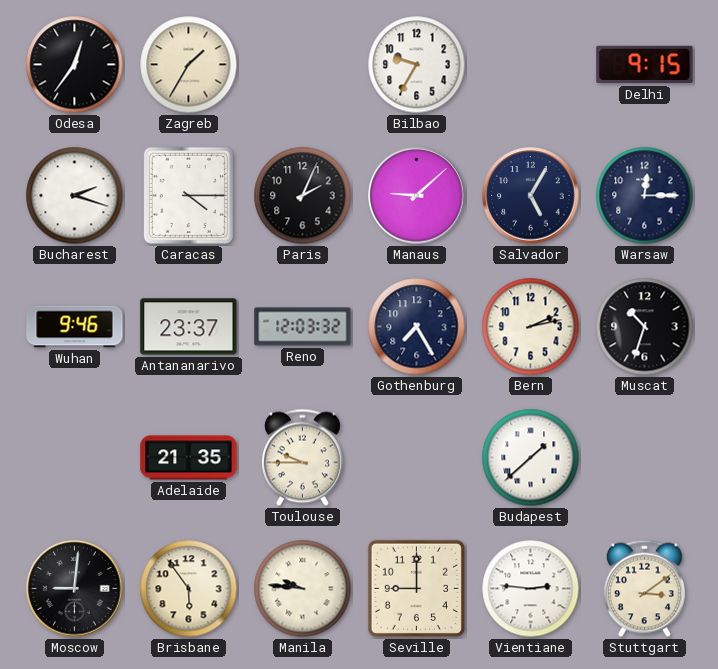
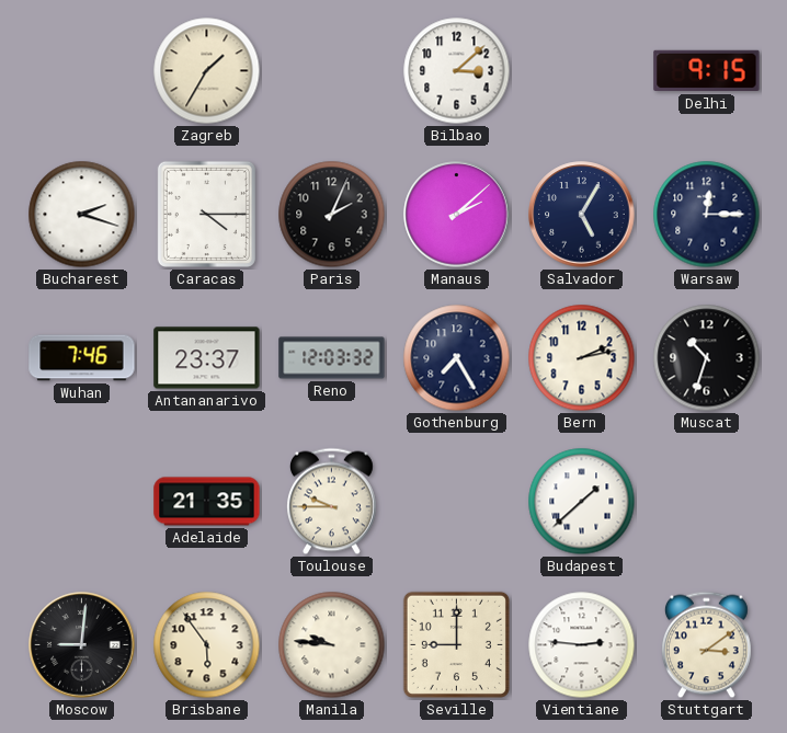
Odesa: 12:36 -> none
Bilbao: 9:35 -> 3:08
Manaus: 9:08 -> 2:08
Wuhan: 9:46 -> 7:46
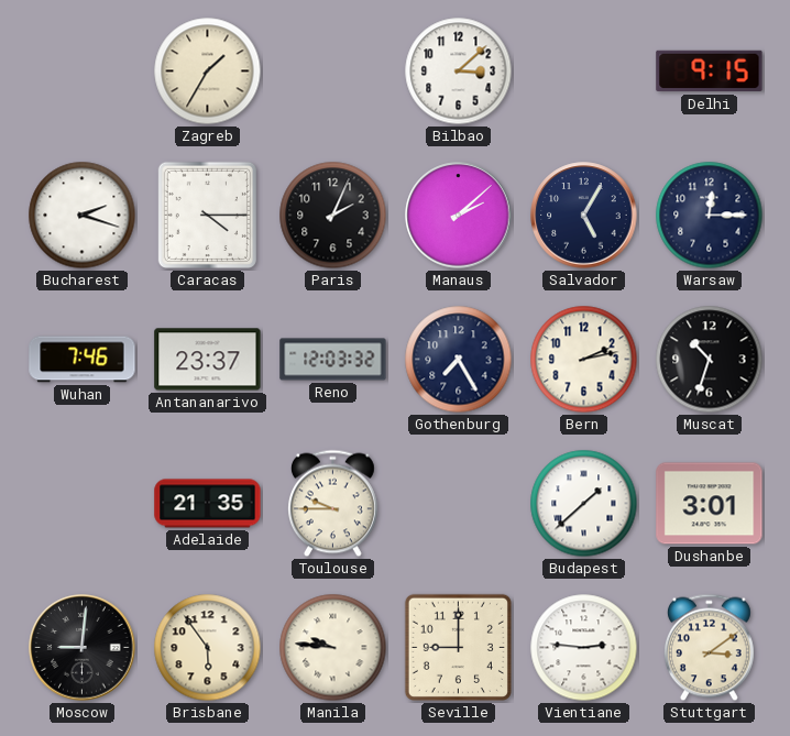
Dushanbe: none -> 3:01
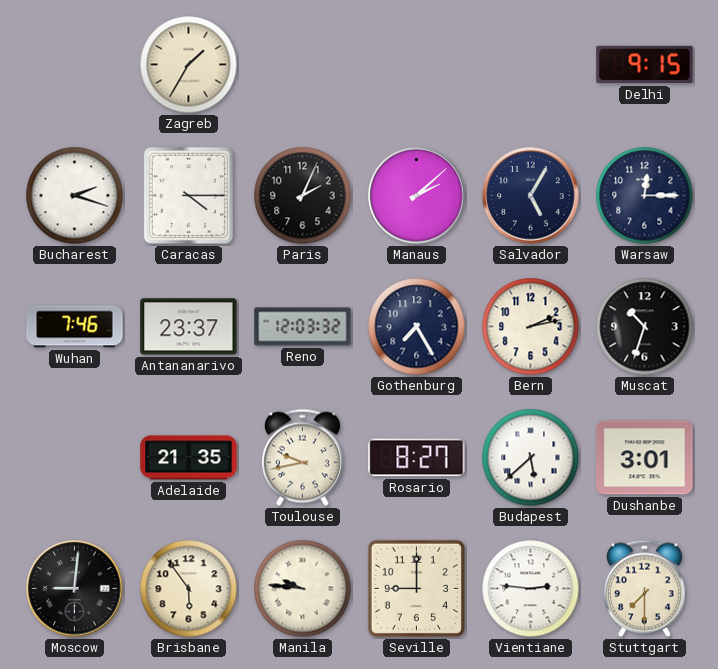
Bilbao: 3:08 -> none
Toulouse: 9:45 -> 9:43
Rosario: none -> 8:27
Budapest: 1:38 -> 5:38
Stuttgart: 3:09 -> 7:30
